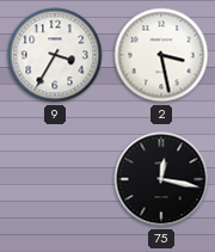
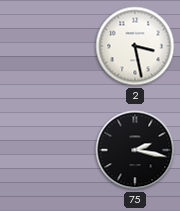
9: 3:35 -> none
75: 12:17 -> 2:17
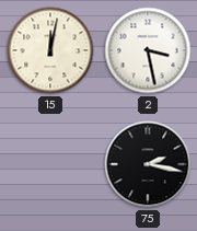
15: none -> 12:02
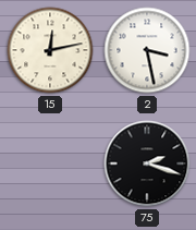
15: 12:02 -> 12:13
75: 2:17 -> 2:18
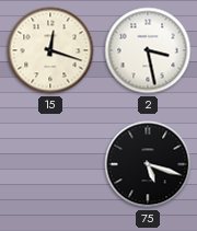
15: 12:13 -> 12:18
75: 2:18 -> 5:18
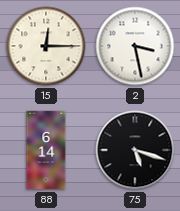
15: 12:18 -> 12:15
88: none -> 6:14
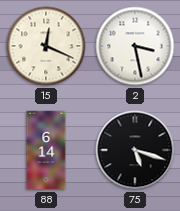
15: 12:15 -> 12:19
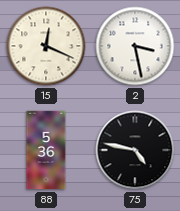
88: 6:14 -> 5:36
75: 5:18 -> 4:47
